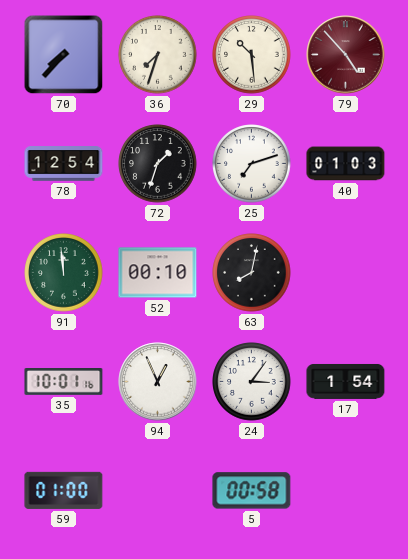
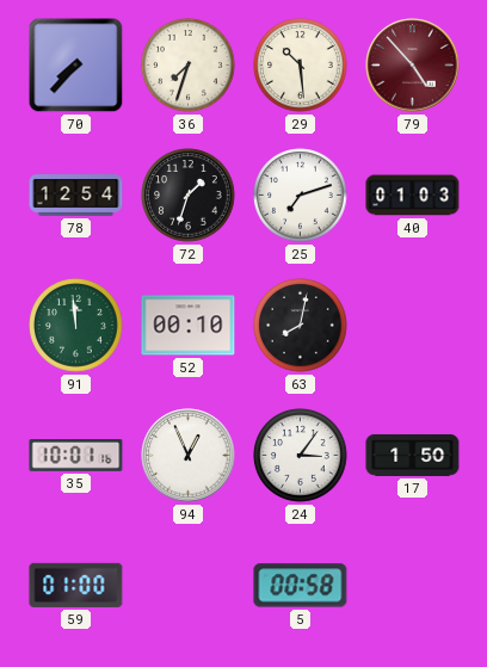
17: 1:54 -> 1:50
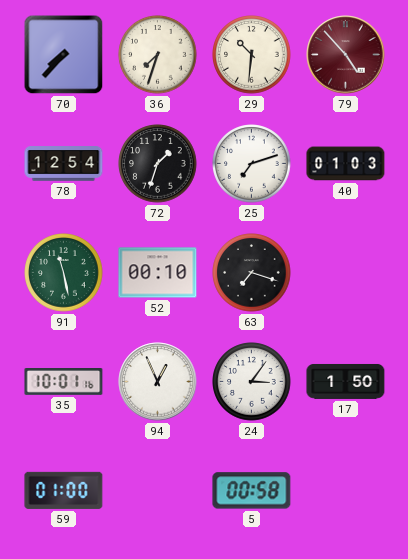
29: 10:29 -> 10:31
91: 11:59 -> 11:28
63: 8:02 -> 7:18
